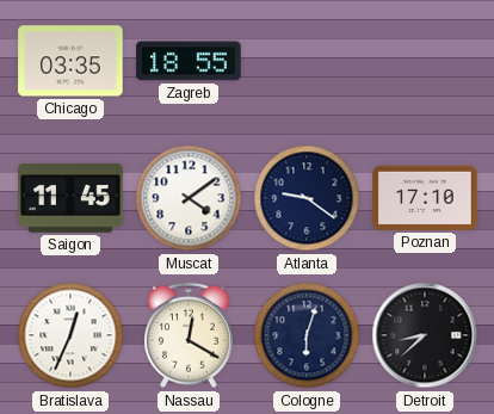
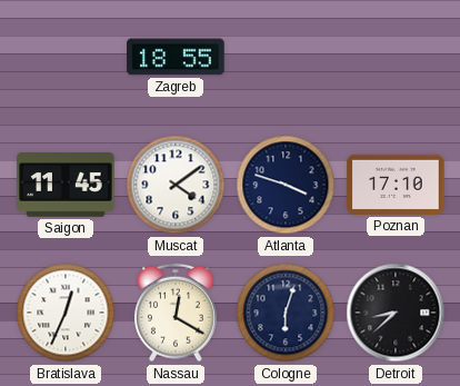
Chicago: 03:35 -> none
Atlanta: 9:21 -> 3:48
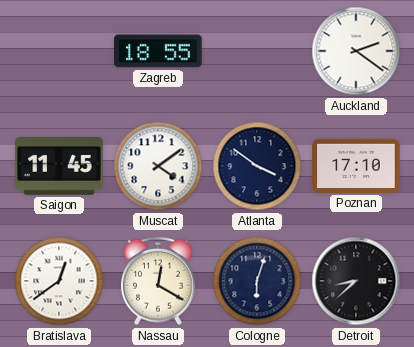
Auckland: none -> 2:21
Atlanta: 3:48 -> 3:51
Bratislava: 12:34 -> 12:39
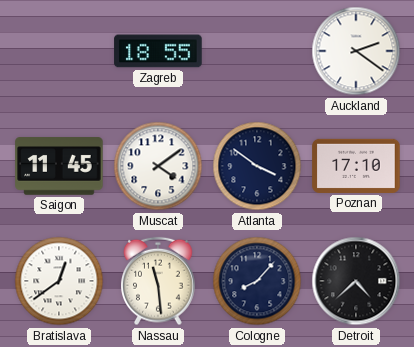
Nassau: 12:20 -> 11:29
Cologne: 6:03 -> 8:07
Detroit: 8:38 -> 4:38
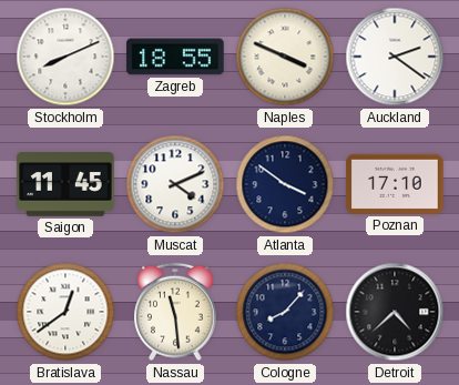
Stockholm: none -> 8:11
Naples: none -> 3:49
Muscat: 4:09 -> 4:11
